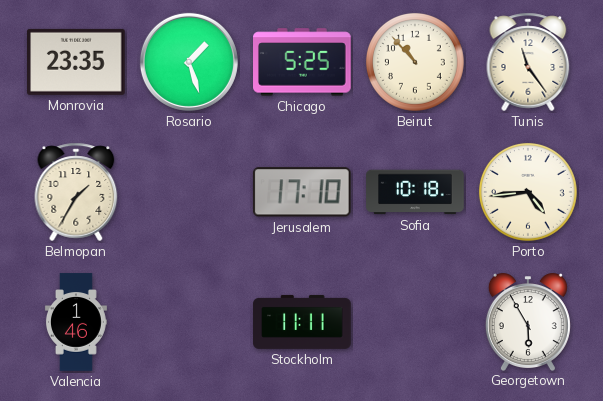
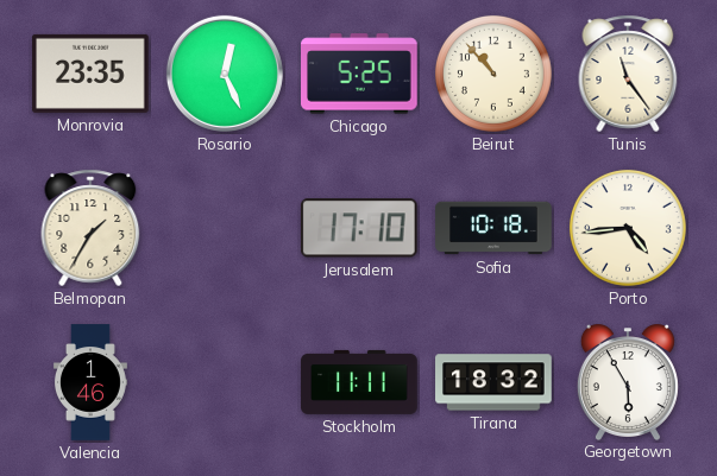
Rosario: 1:27 -> 12:26
Tirana: none -> 18:32
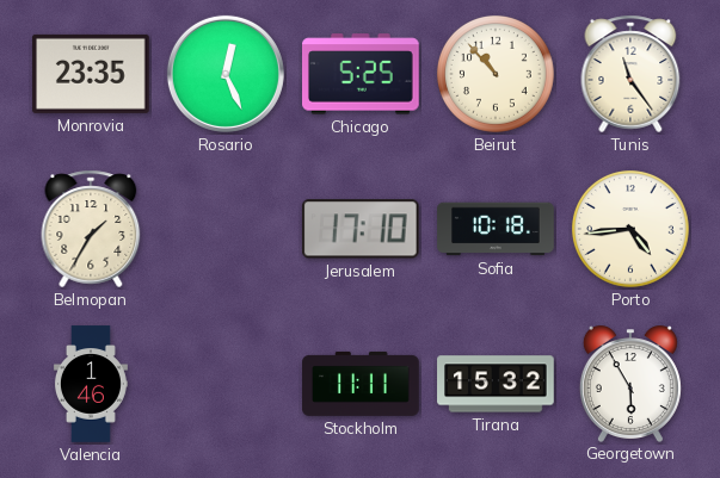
Tirana: 18:32 -> 15:32
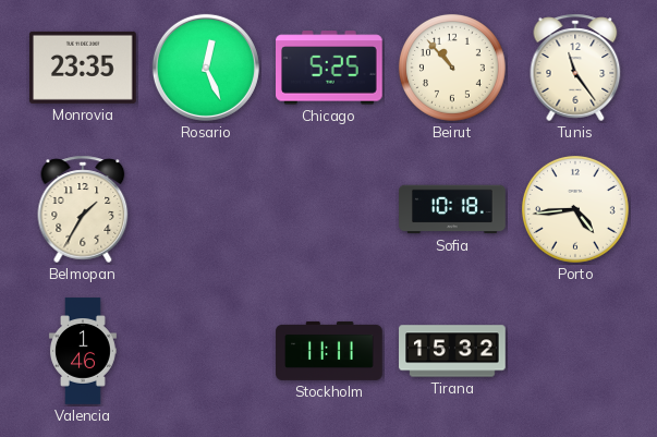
Jerusalem: 17:10 -> none
Georgetown: 5:55 -> none
